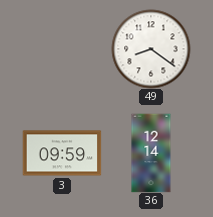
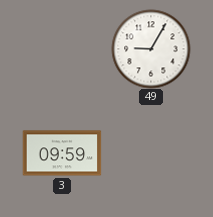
49: 8:21 -> 9:05
36: 12:14 -> none
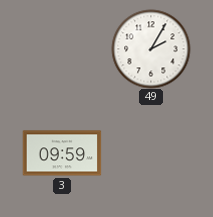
49: 9:05 -> 2:05
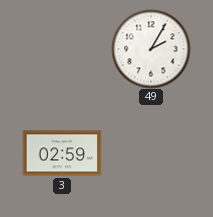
3: 09:59 -> 02:59
